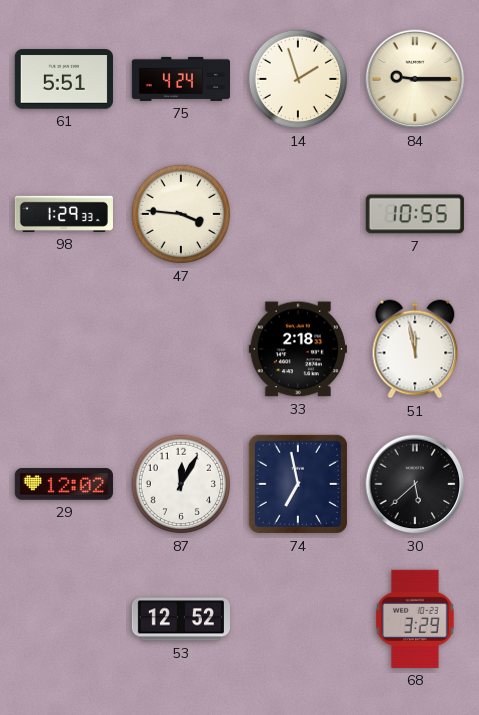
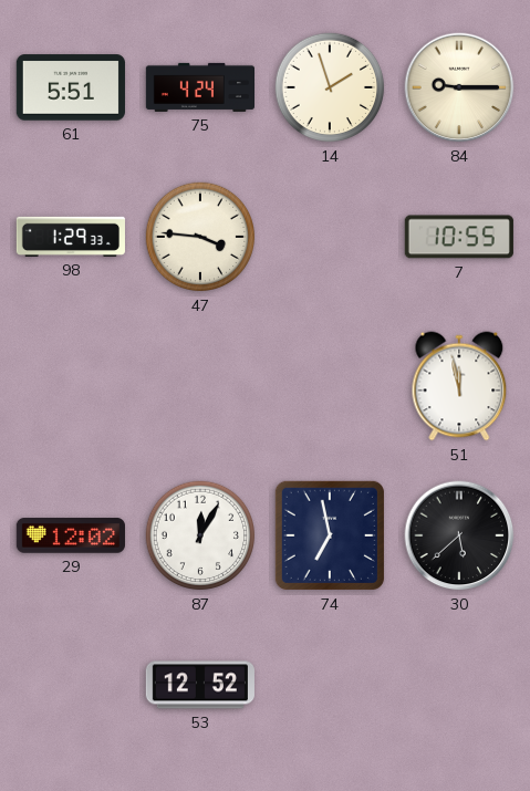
33: 2:18 -> none
68: 3:29 -> none
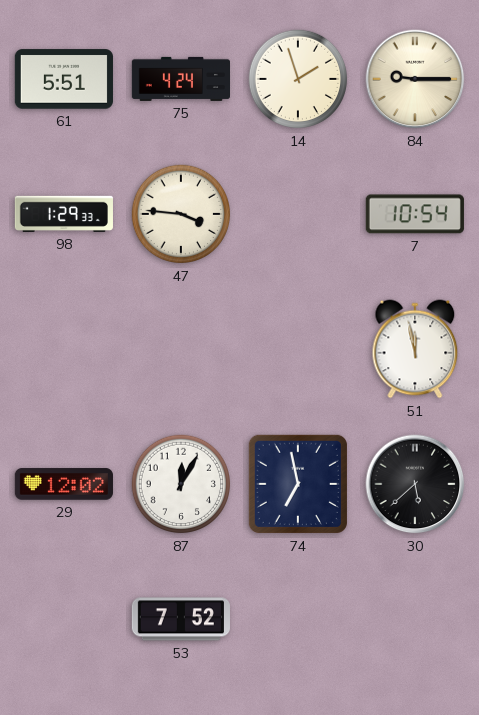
7: 10:55 -> 10:54
53: 12:52 -> 7:52
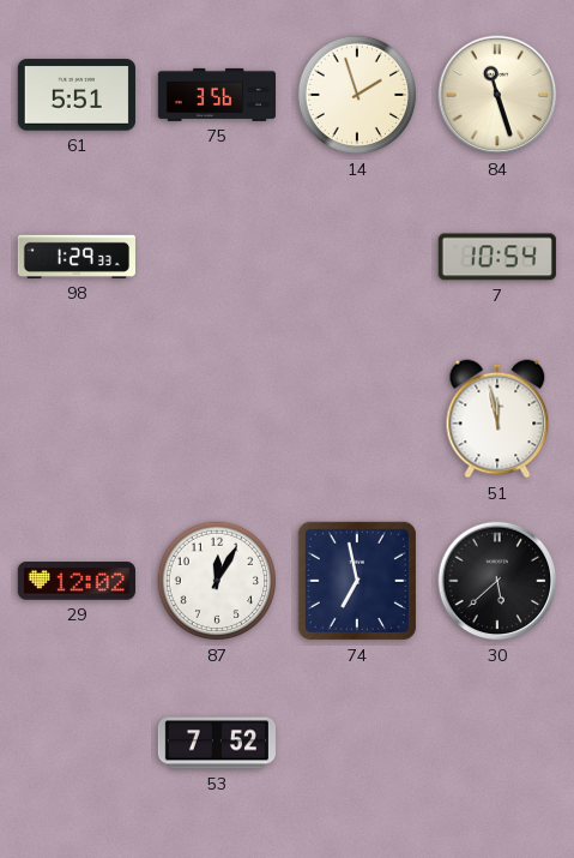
75: 4:24 -> 3:56
84: 9:15 -> 11:27
47: 3:46 -> none
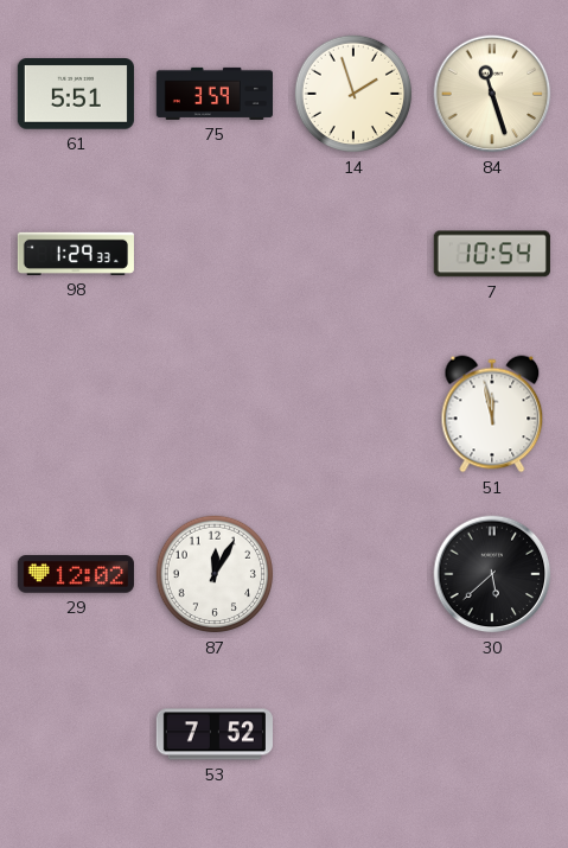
75: 3:56 -> 3:59
74: 6:58 -> none
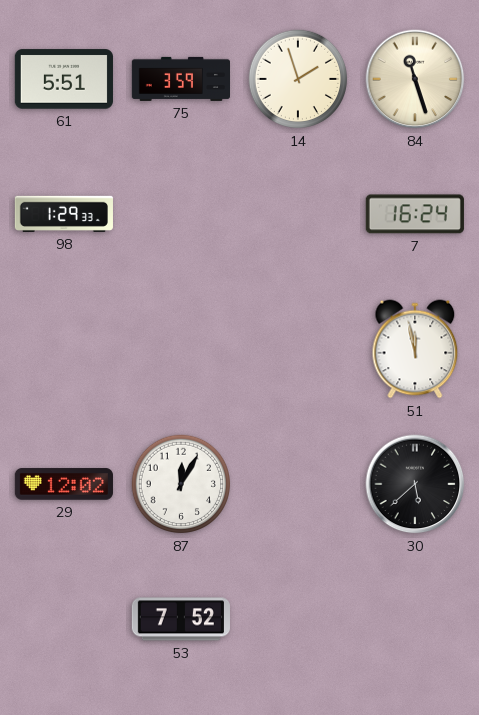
7: 10:54 -> 16:24
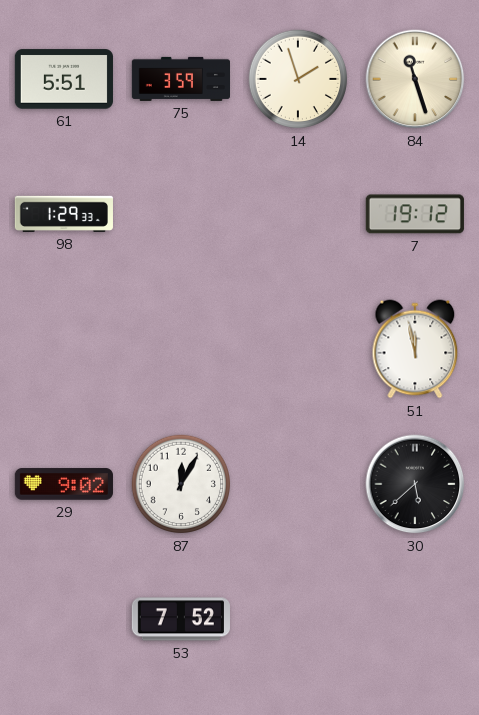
7: 16:24 -> 19:12
29: 12:02 -> 9:02
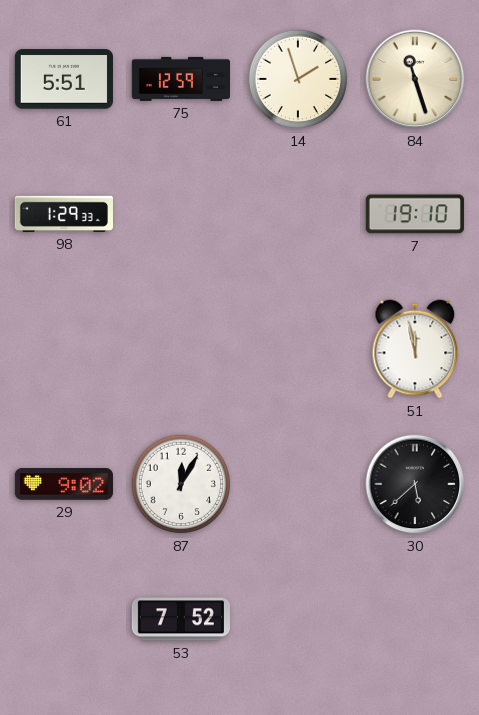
75: 3:59 -> 12:59
7: 19:12 -> 19:10
